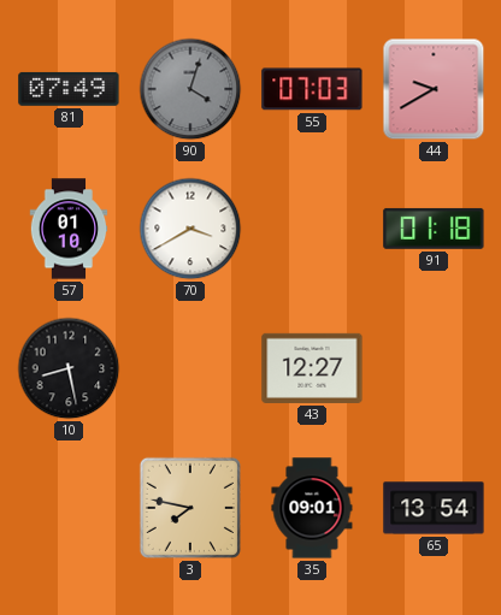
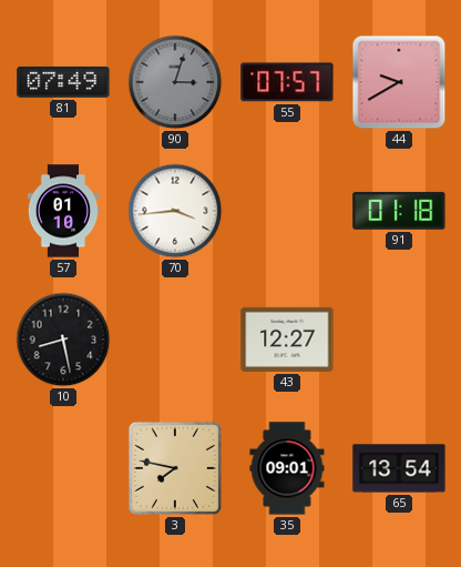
90: 4:03 -> 3:03
55: 07:03 -> 07:57
70: 3:40 -> 3:44
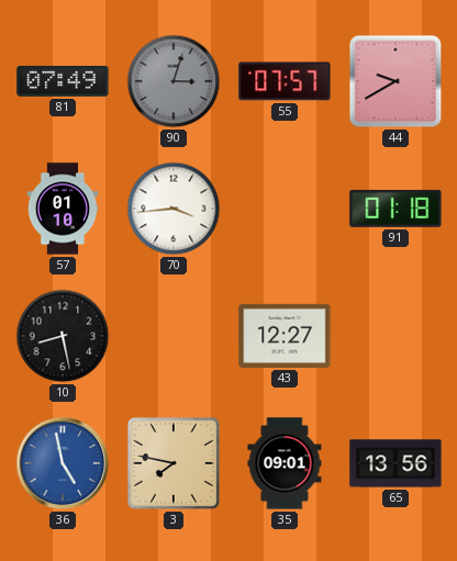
36: none -> 4:58
65: 13:54 -> 13:56
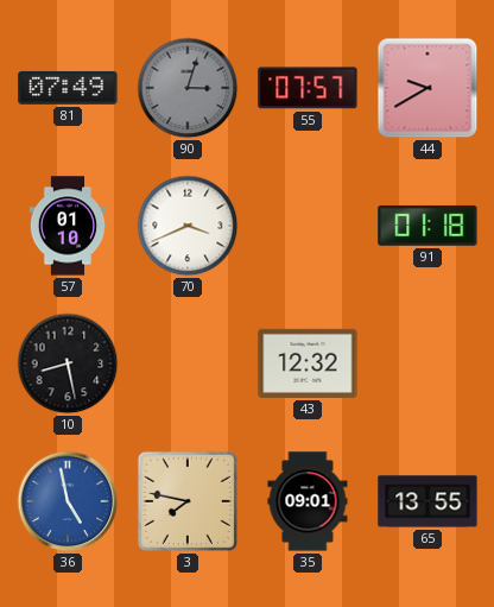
70: 3:44 -> 3:41
43: 12:27 -> 12:32
65: 13:56 -> 13:55
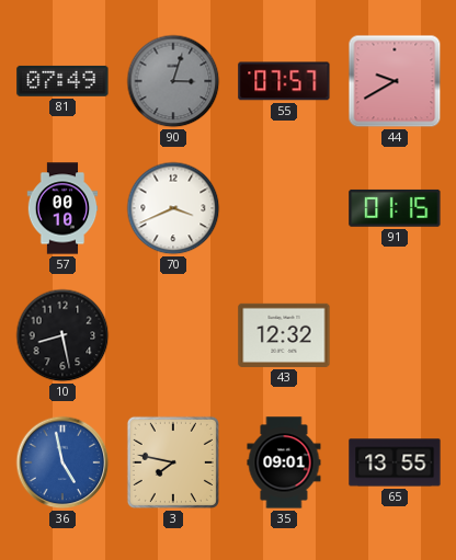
57: 01:10 -> 00:10
91: 01:18 -> 01:15
